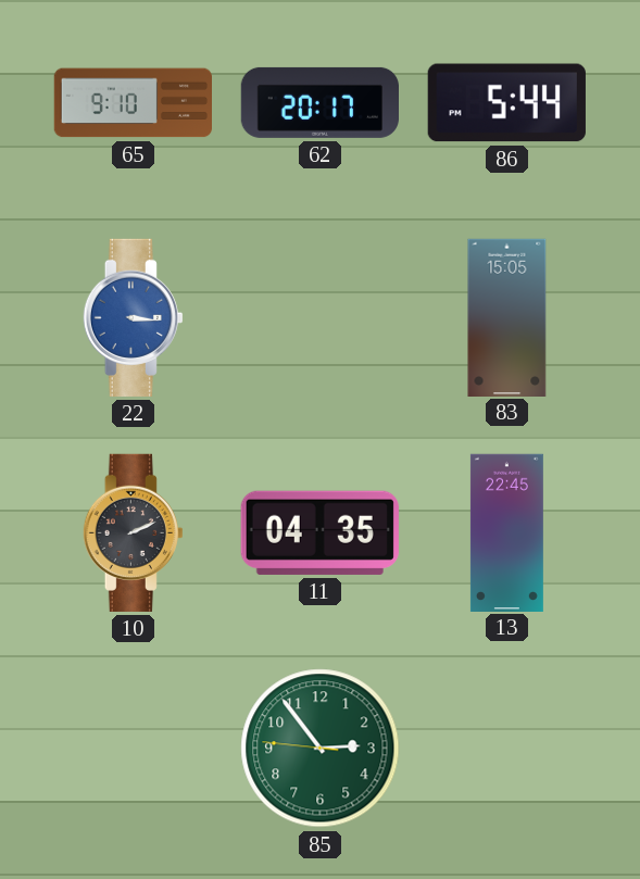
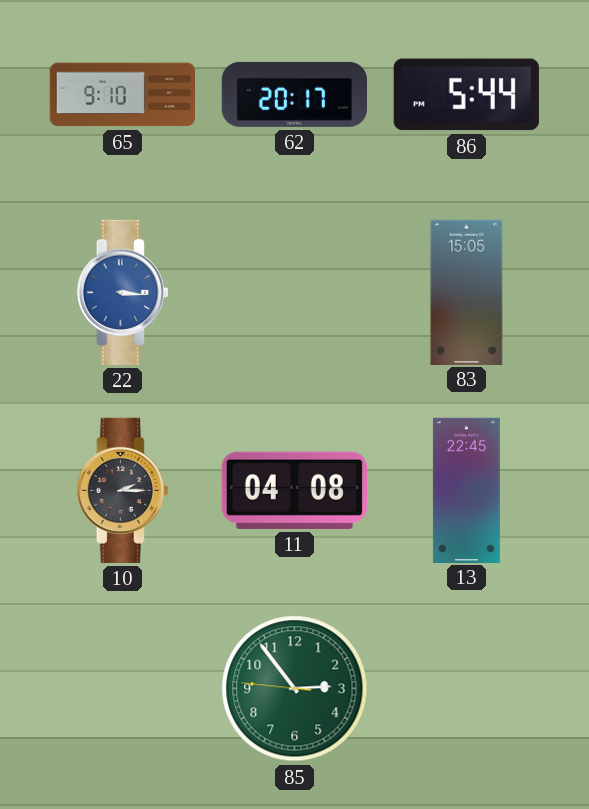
10: 2:11 -> 2:15
11: 04:35 -> 04:08
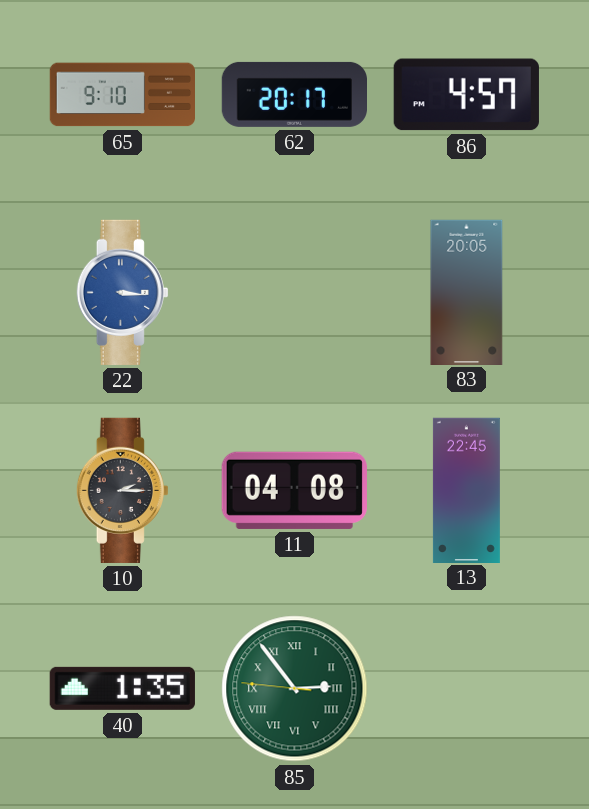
86: 5:44 -> 4:57
83: 15:05 -> 20:05
40: none -> 1:35
85 numerals: Arabic -> Roman
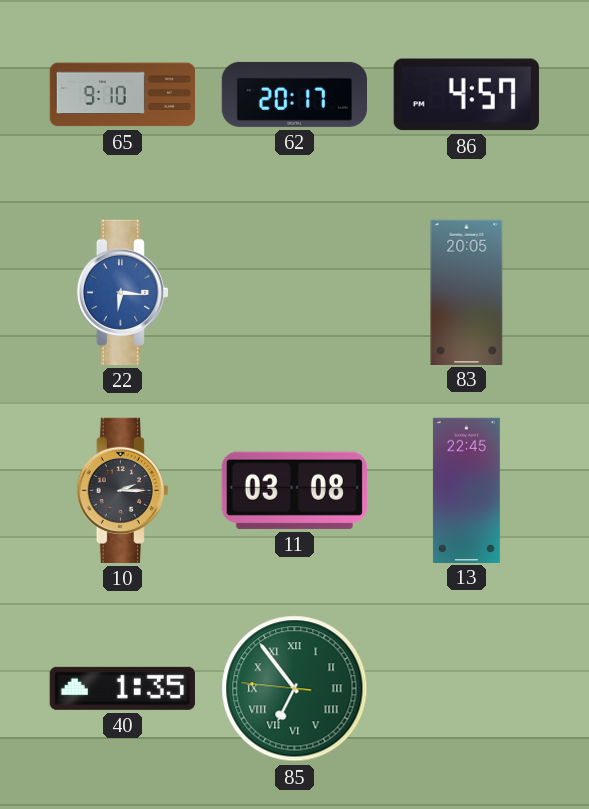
22: 3:16 -> 6:16
11: 04:08 -> 03:08
85: 2:53 -> 6:53
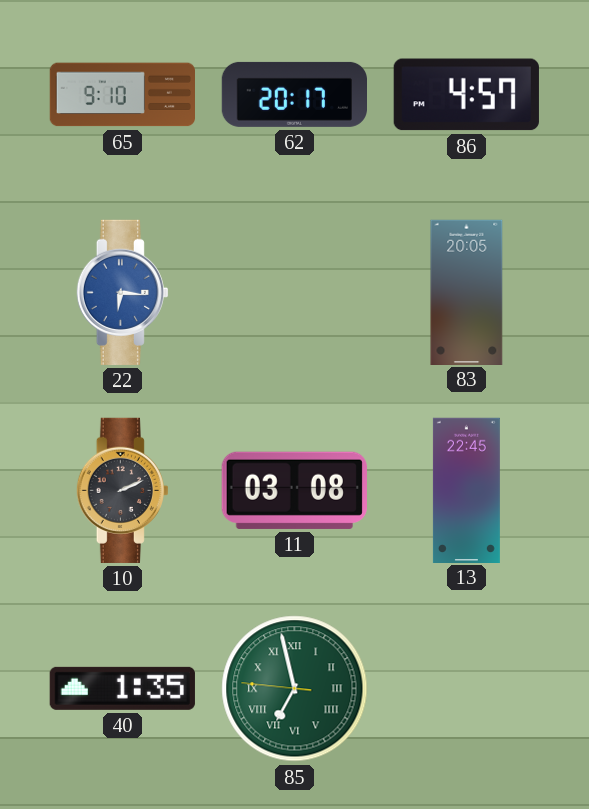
10: 2:15 -> 2:11
85: 6:53 -> 6:57
